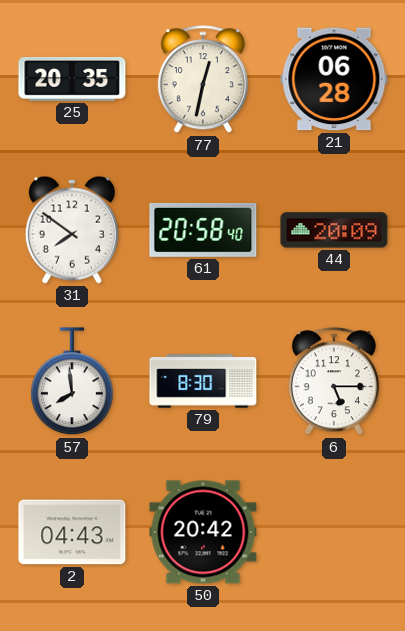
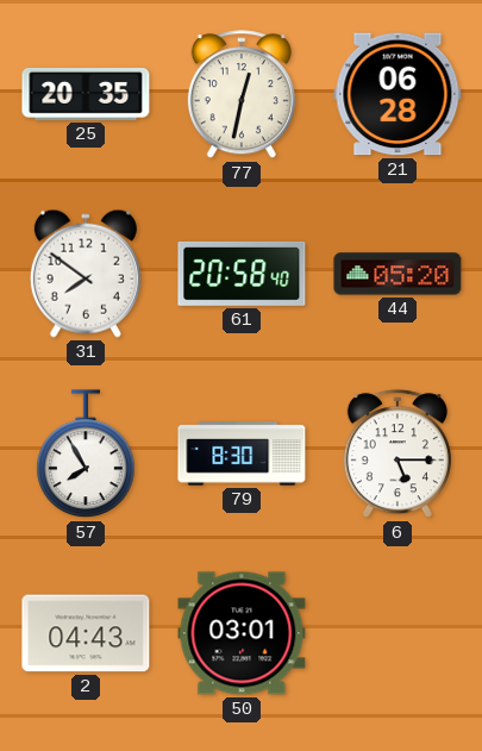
44: 20:09 -> 05:20
57: 7:59 -> 7:55
50: 20:42 -> 03:01
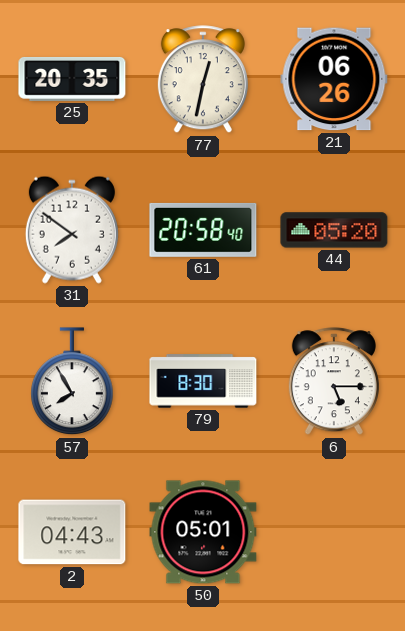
21: 06:28 -> 06:26
50: 03:01 -> 05:01
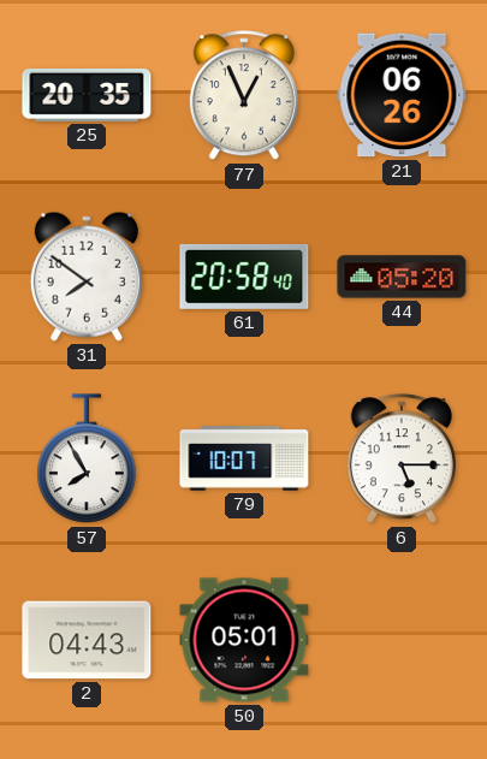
77: 12:32 -> 12:56
79: 8:30 -> 10:07
